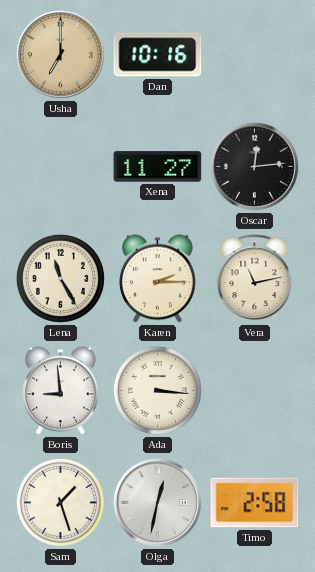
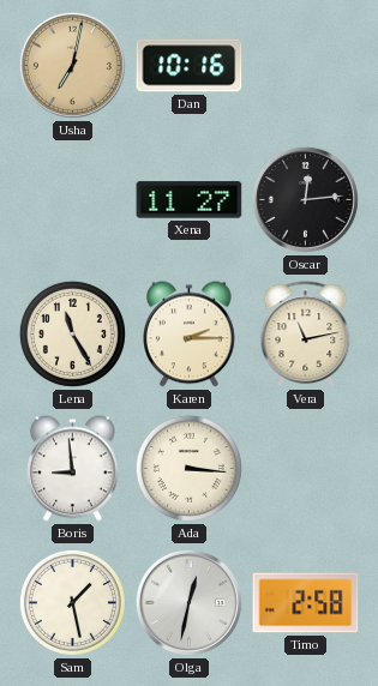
Usha: 7:00 -> 7:02
Sam: 1:27 -> 1:28
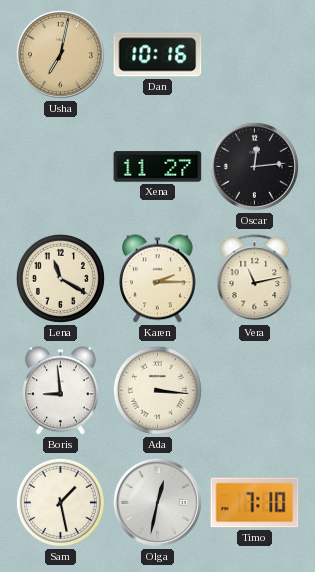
Lena: 11:25 -> 11:20
Timo: 2:58 -> 7:10
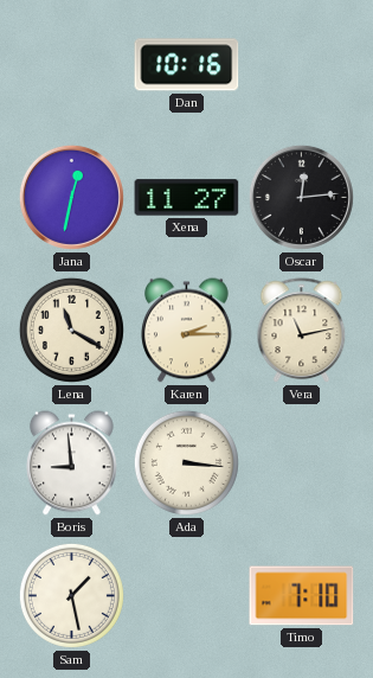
Usha: 7:02 -> none
Jana: none -> 12:32
Olga: 12:32 -> none
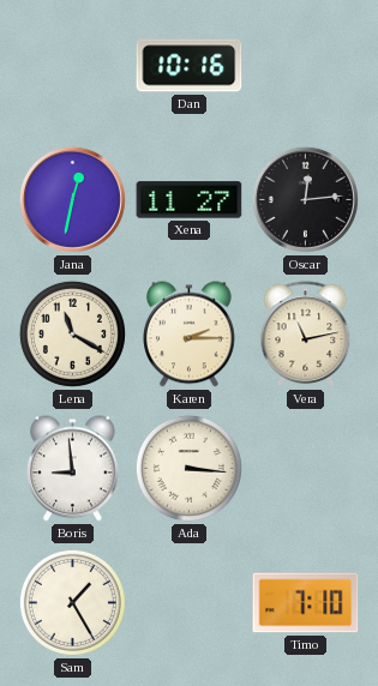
Sam: 1:28 -> 1:25
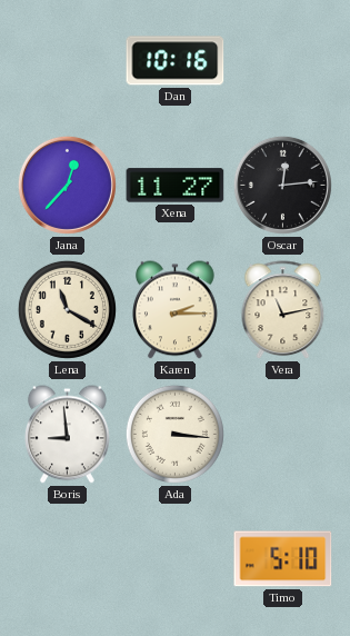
Jana: 12:32 -> 12:37
Sam: 1:25 -> none
Timo: 7:10 -> 5:10
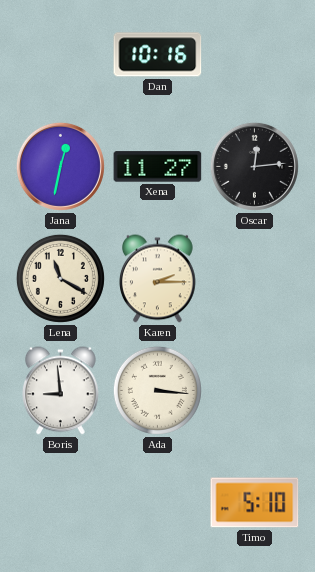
Jana: 12:37 -> 12:32
Vera: 11:13 -> none
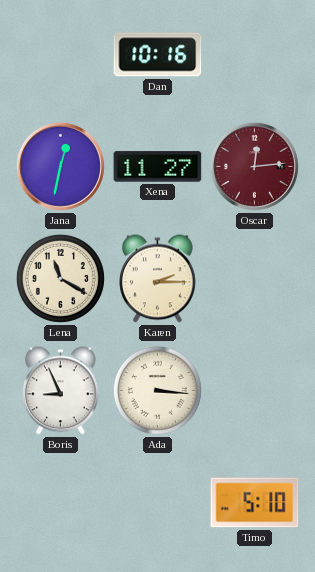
Oscar dial: black -> burgundy
Boris: 8:59 -> 8:56
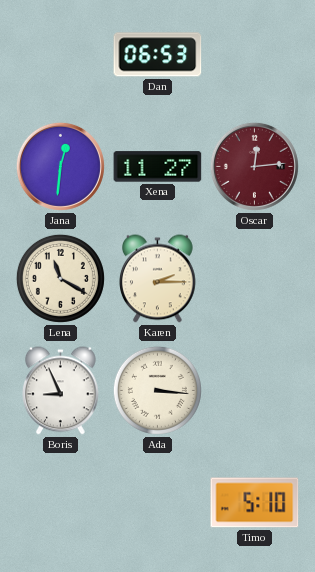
Dan: 10:16 -> 06:53
Jana: 12:32 -> 12:31
